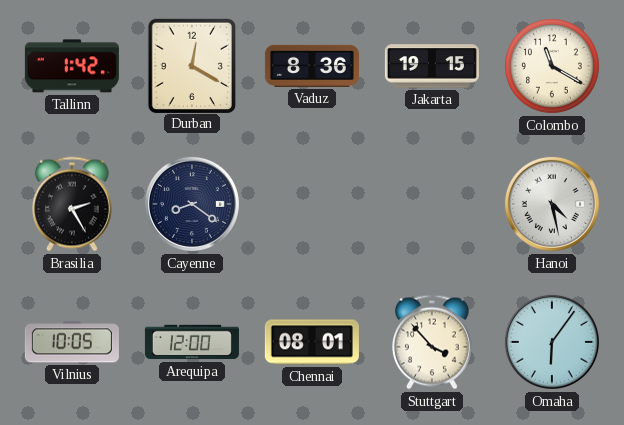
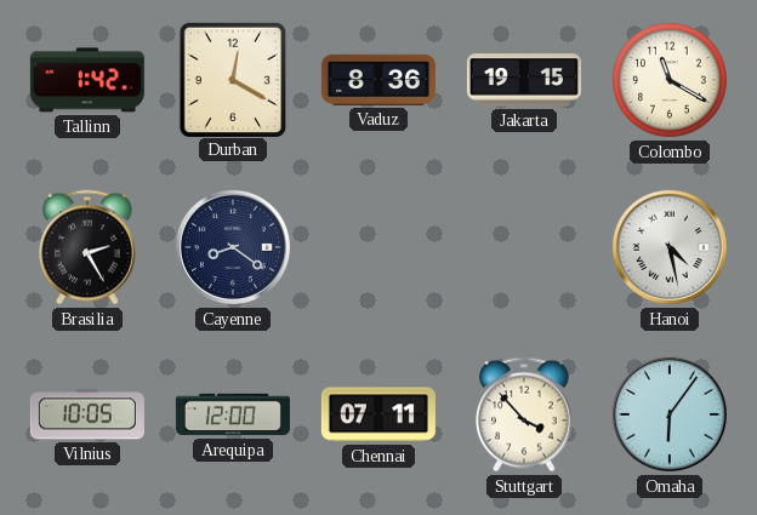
Chennai: 08:01 -> 07:11
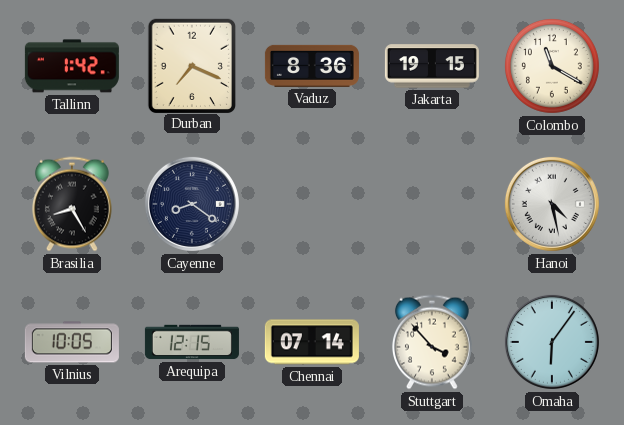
Durban: 12:20 -> 7:19
Brasilia: 2:25 -> 8:25
Arequipa: 12:00 -> 12:15
Chennai: 07:11 -> 07:14
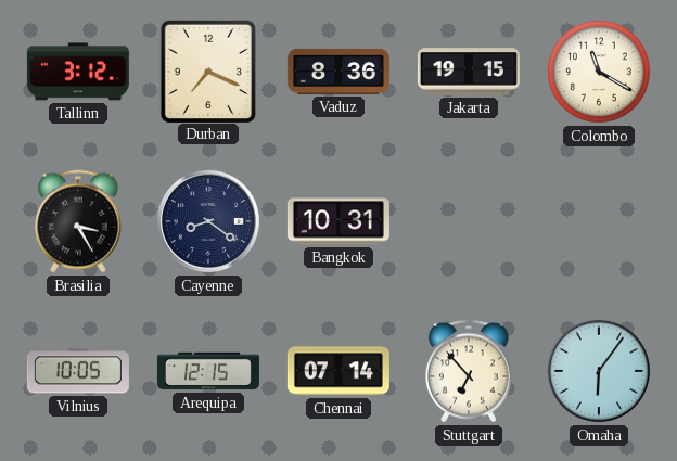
Tallinn: 1:42 -> 3:12
Brasilia: 8:25 -> 3:25
Bangkok: none -> 10:31
Hanoi: 4:28 -> none
Stuttgart: 3:53 -> 6:53
